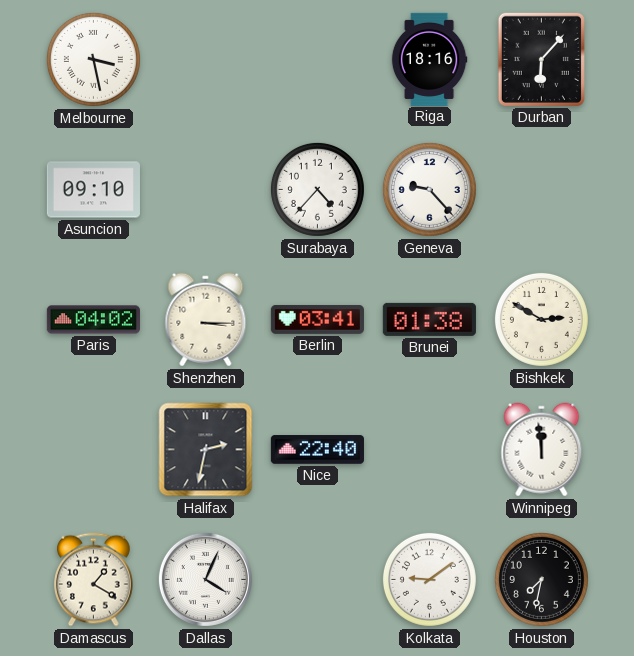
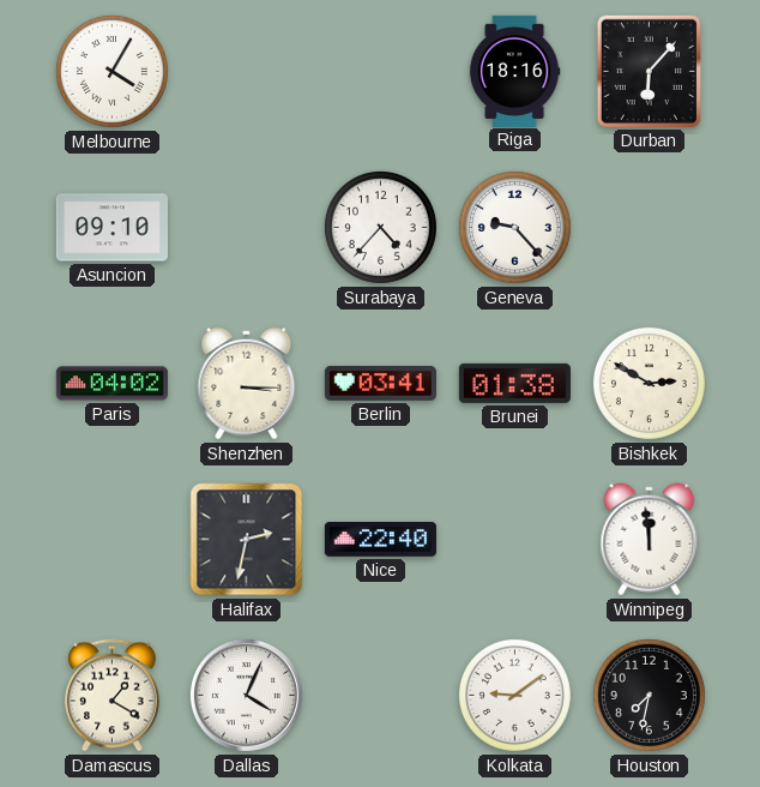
Melbourne: 3:28 -> 4:05
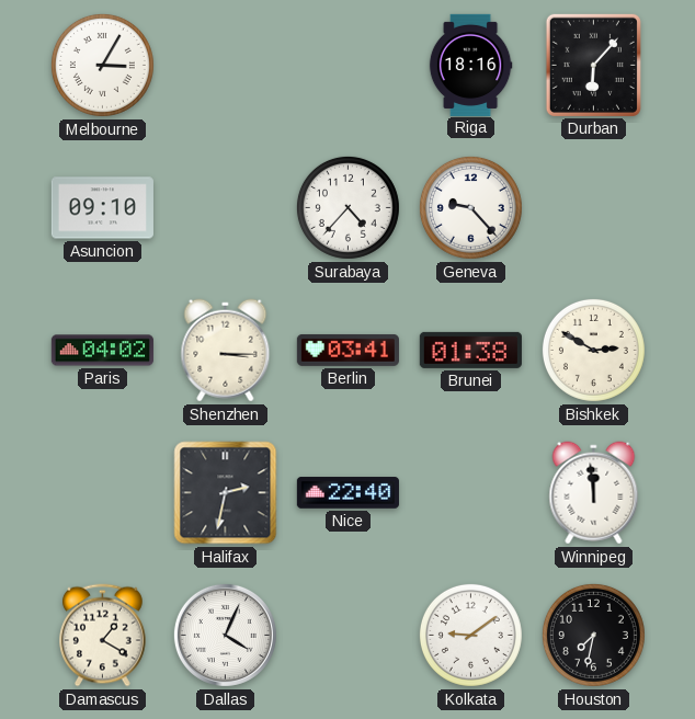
Melbourne: 4:05 -> 3:05
